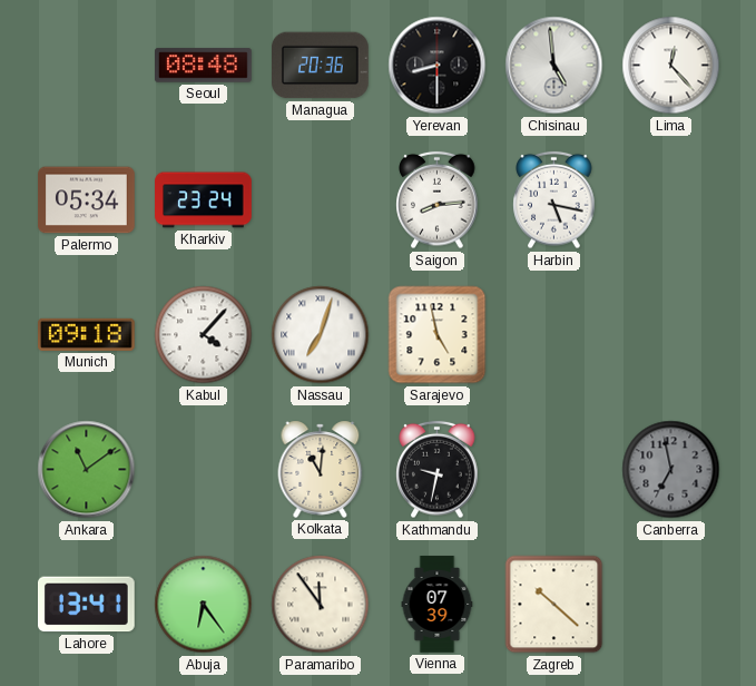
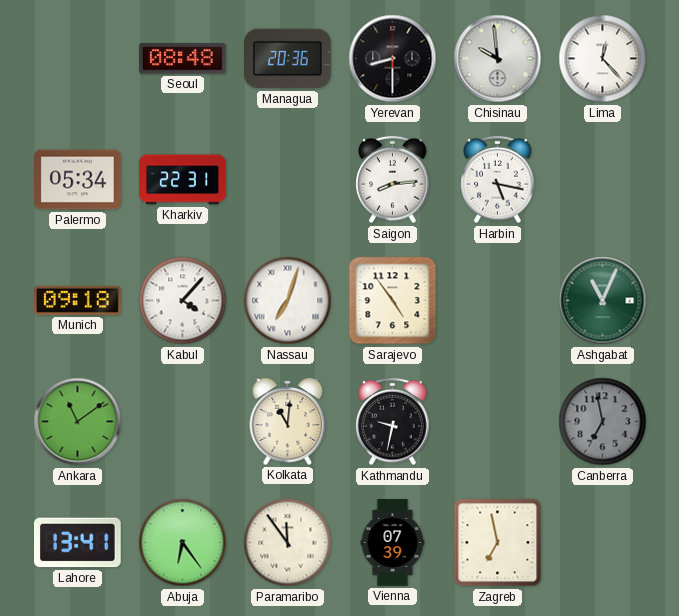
Chisinau: 4:59 -> 9:59
Kharkiv: 23:24 -> 22:31
Sarajevo: 4:58 -> 4:54
Ashgabat: none -> 11:04
Zagreb: 10:22 -> 6:58
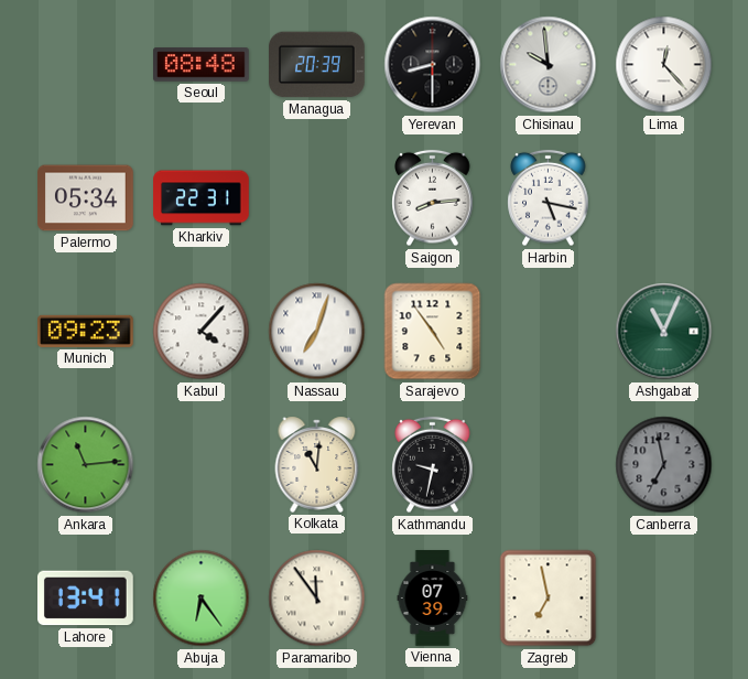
Managua: 20:36 -> 20:39
Munich: 09:18 -> 09:23
Ankara: 11:09 -> 11:14
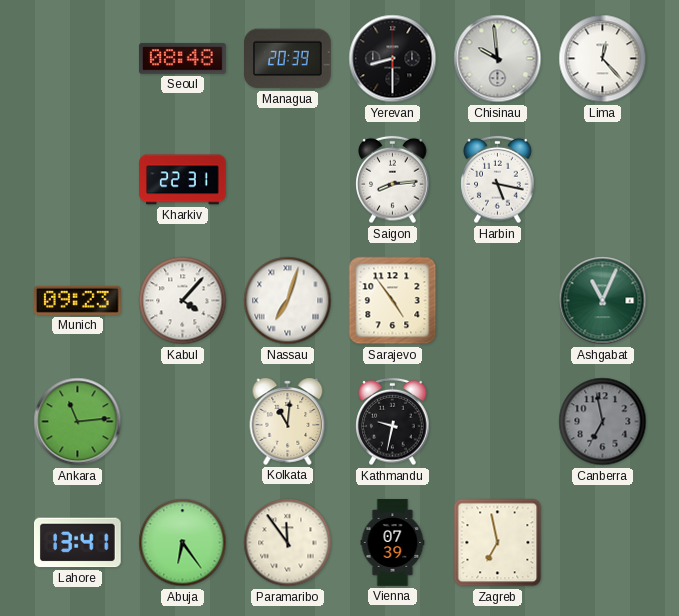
Palermo: 05:34 -> none
